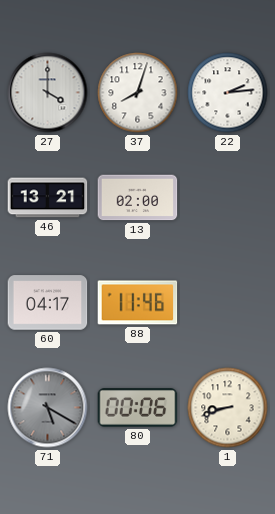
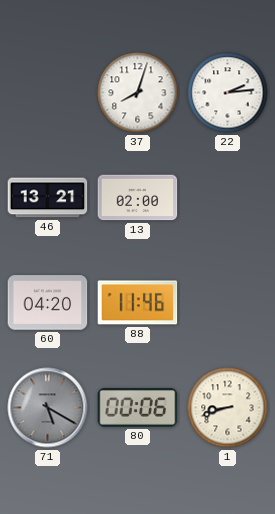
27: 4:00 -> none
60: 04:17 -> 04:20
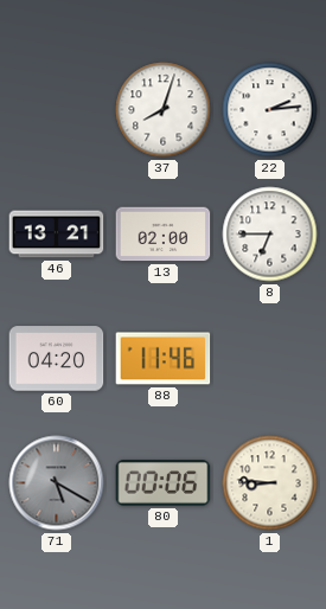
8: none -> 6:45
1: 8:42 -> 8:46
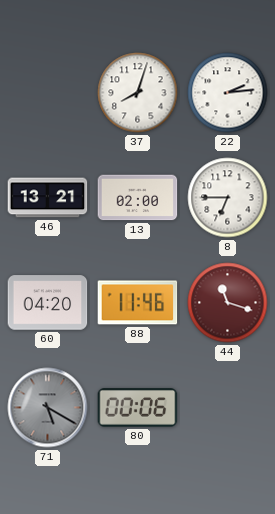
44: none -> 11:18
1: 8:46 -> none
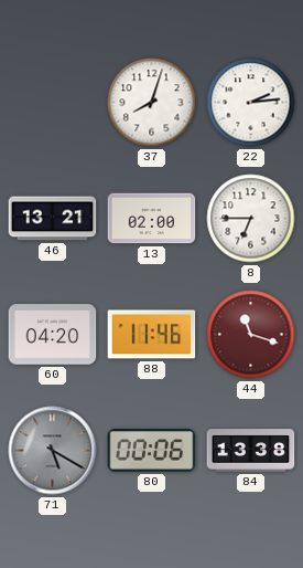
84: none -> 13:38
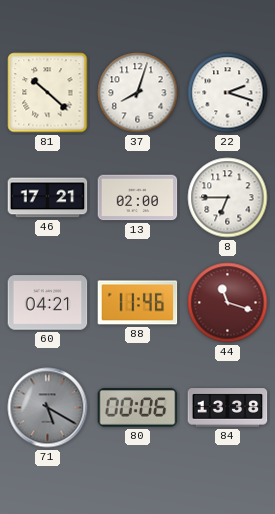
81: none -> 10:22
22: 2:14 -> 2:18
46: 13:21 -> 17:21
60: 04:20 -> 04:21
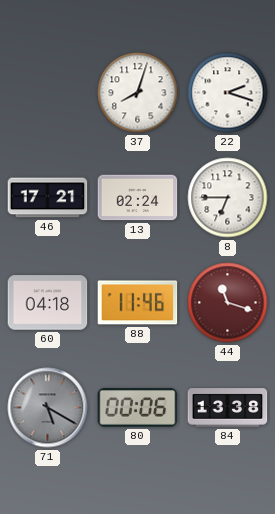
81: 10:22 -> none
13: 02:00 -> 02:24
60: 04:21 -> 04:18
